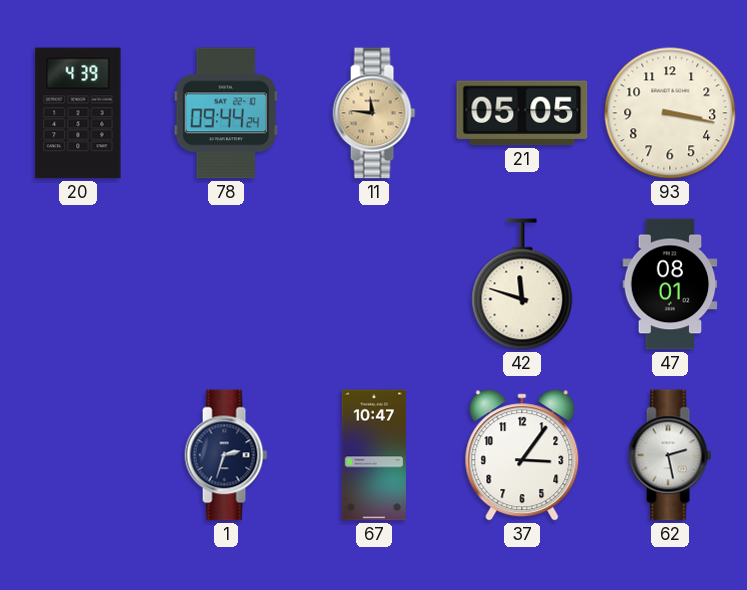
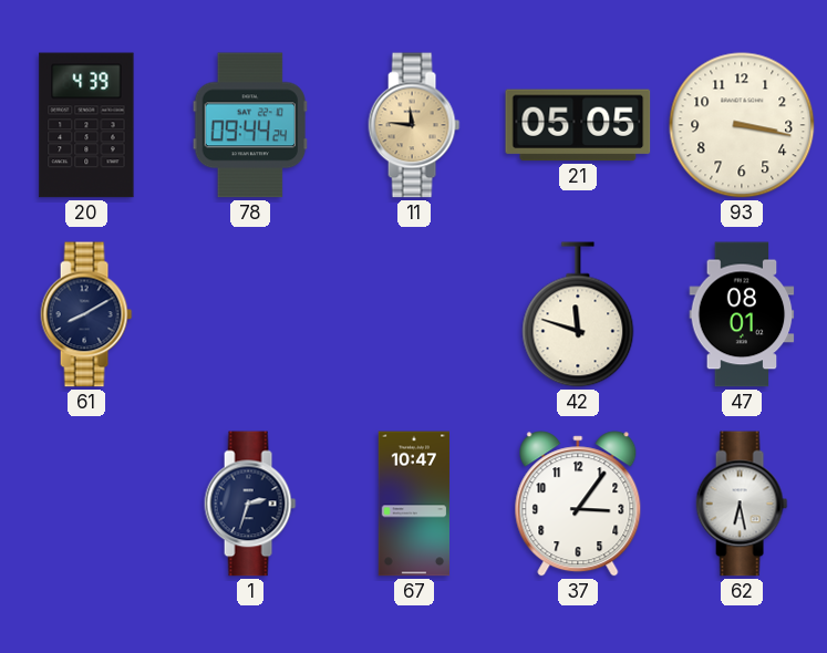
61: none -> 8:10
62: 2:28 -> 6:28
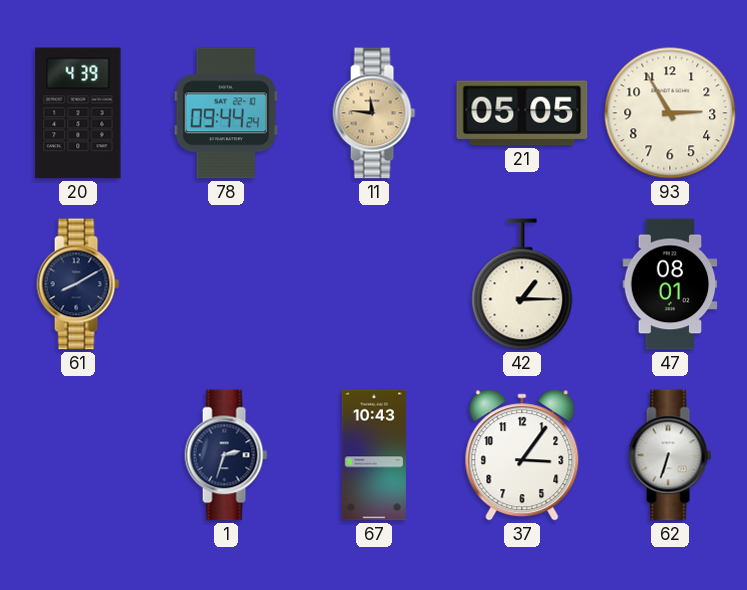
93: 3:17 -> 2:55
42: 11:48 -> 1:15
67: 10:47 -> 10:43
62: 6:28 -> 6:33
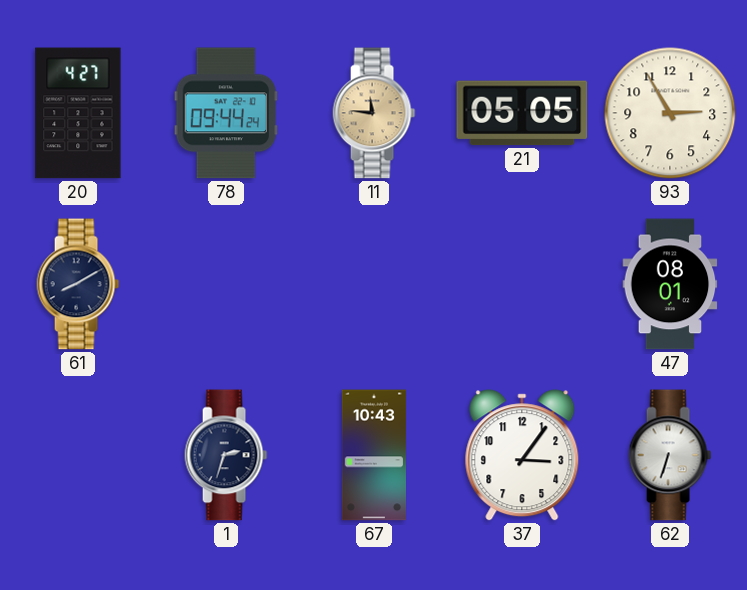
20: 4:39 -> 4:27
42: 1:15 -> none
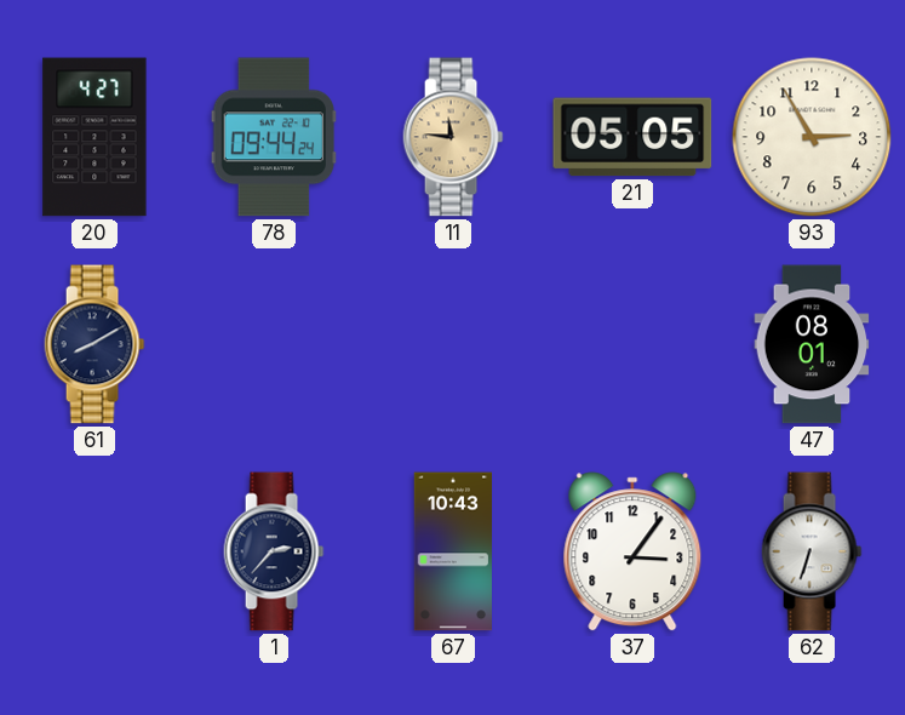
1: 2:33 -> 2:37
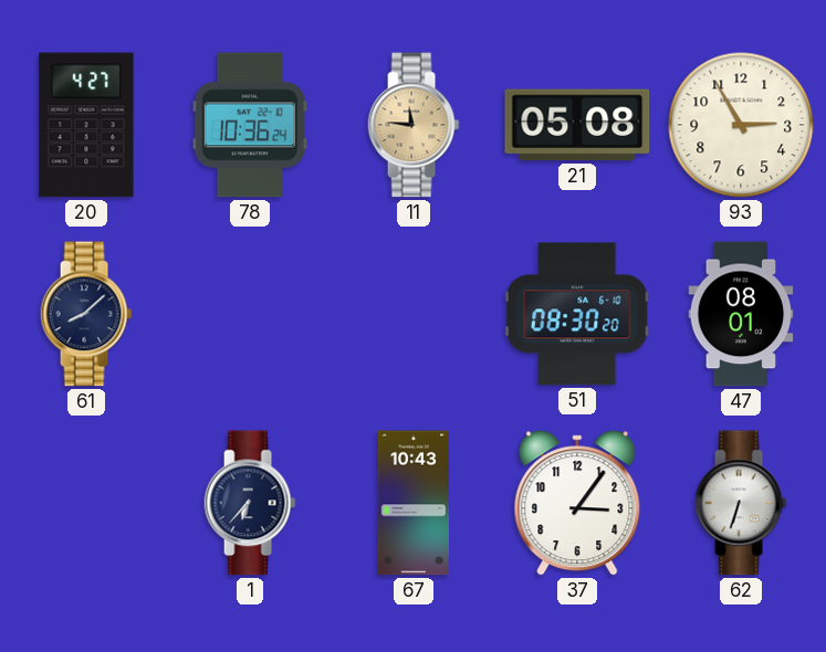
78: 09:44 -> 10:36
21: 05:05 -> 05:08
61: 8:10 -> 8:08
51: none -> 08:30
1: 2:37 -> 6:37
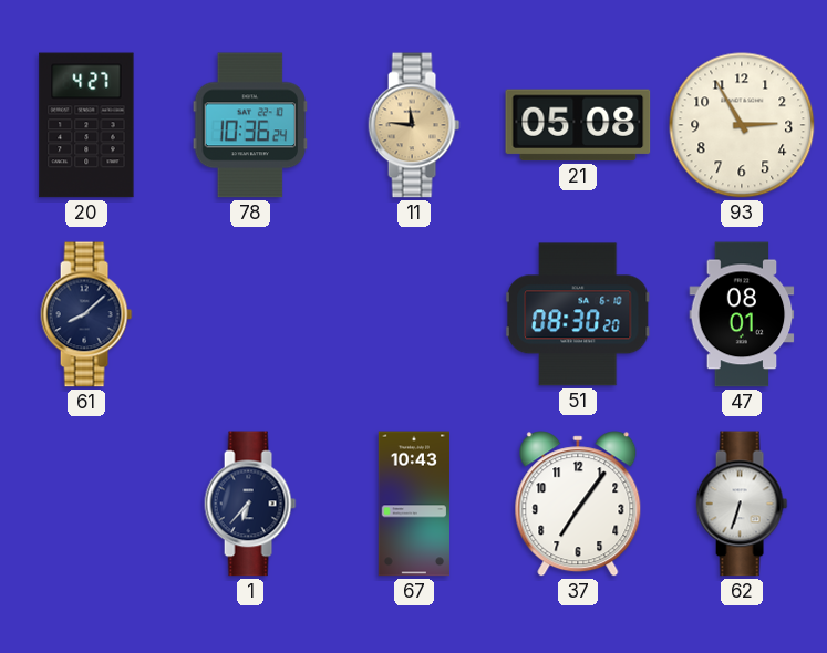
37: 3:06 -> 7:06
